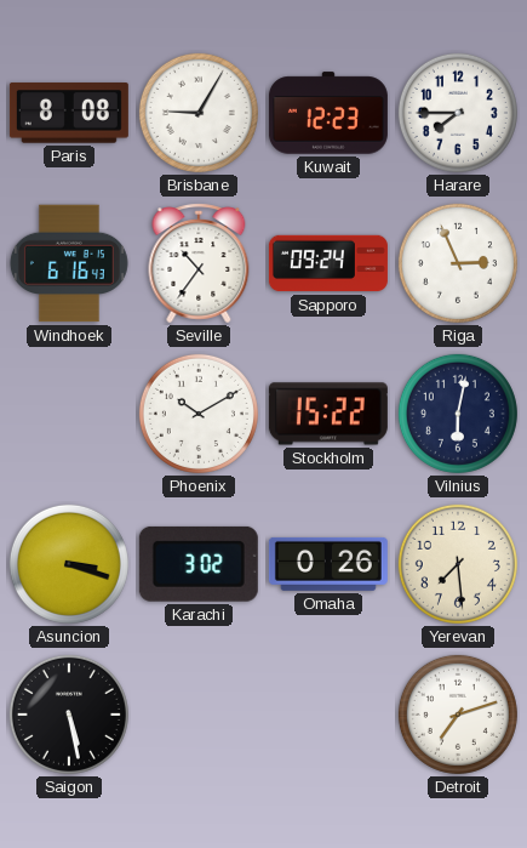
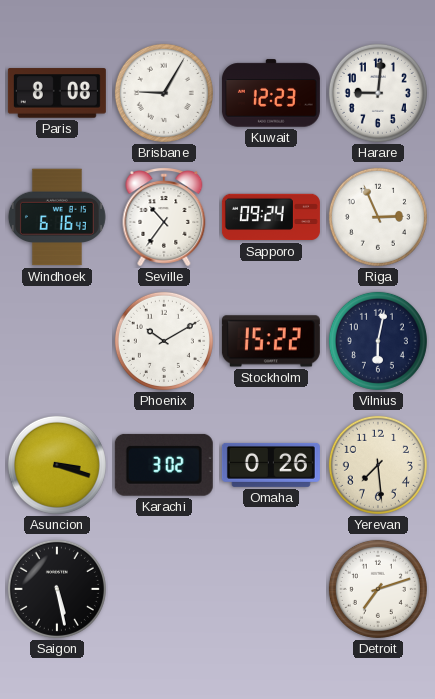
Harare: 7:45 -> 9:01
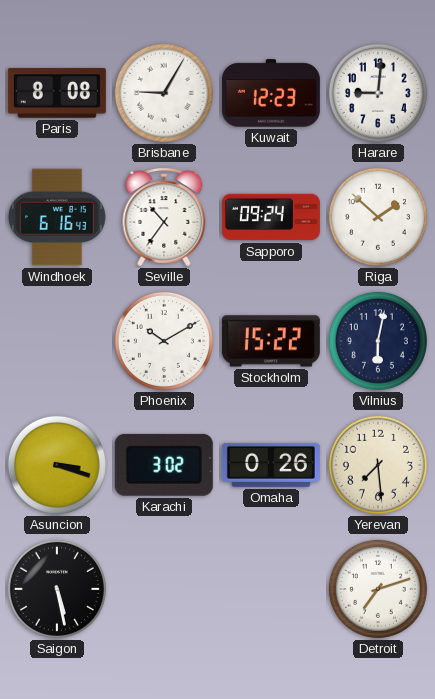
Riga: 2:56 -> 1:52
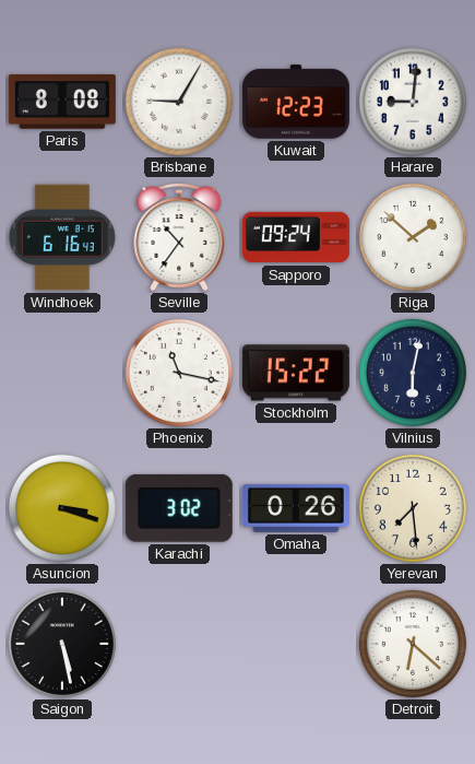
Phoenix: 10:10 -> 11:17
Detroit: 7:12 -> 6:22
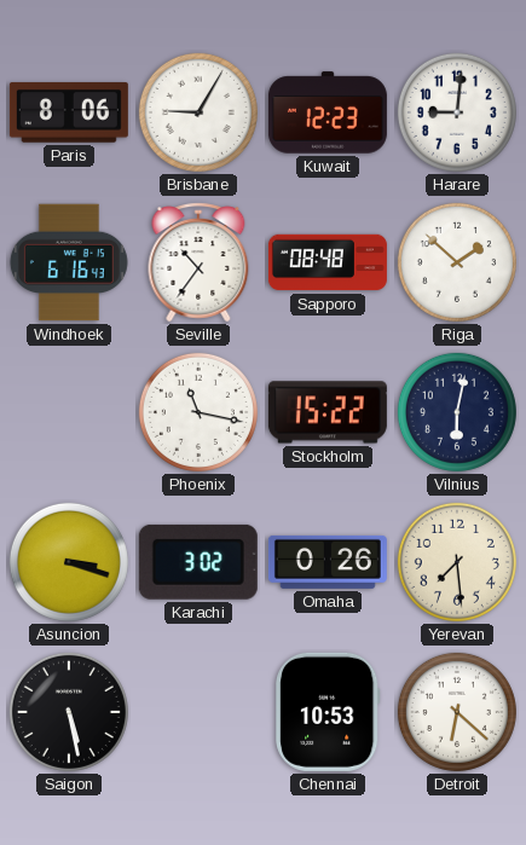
Paris: 8:08 -> 8:06
Sapporo: 09:24 -> 08:48
Chennai: none -> 10:53
